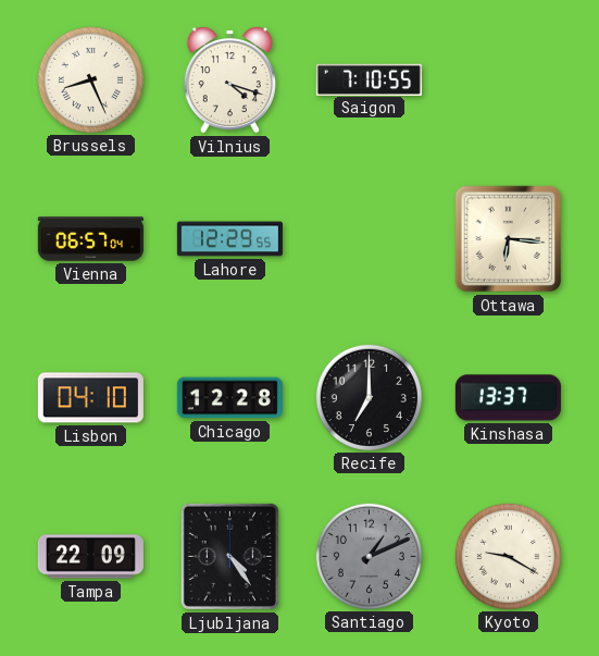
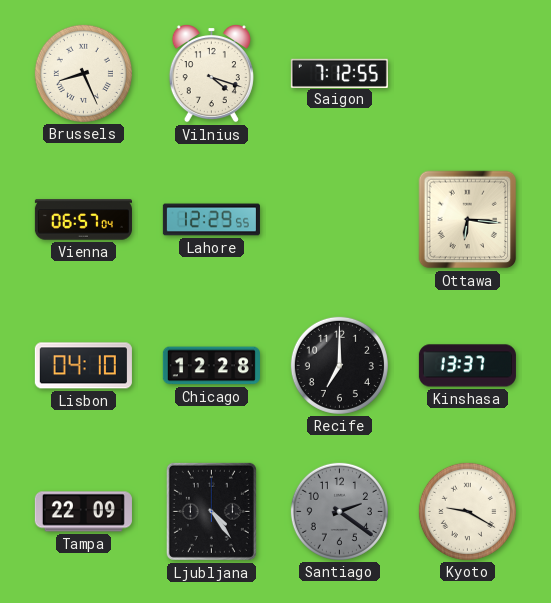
Saigon: 7:10 -> 7:12
Santiago: 1:11 -> 2:21
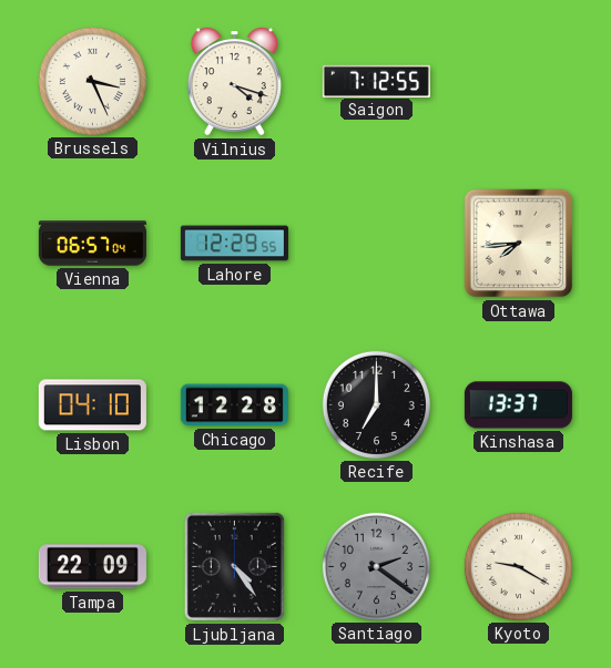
Brussels: 8:26 -> 3:26
Ottawa: 6:16 -> 7:44
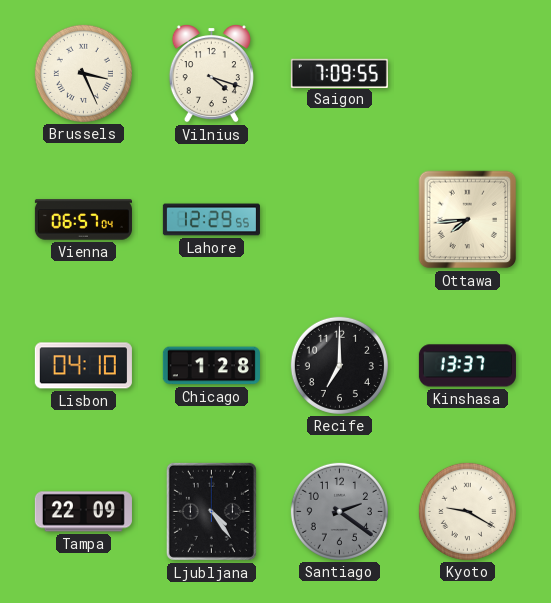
Saigon: 7:12 -> 7:09
Chicago: 12:28 -> 1:28
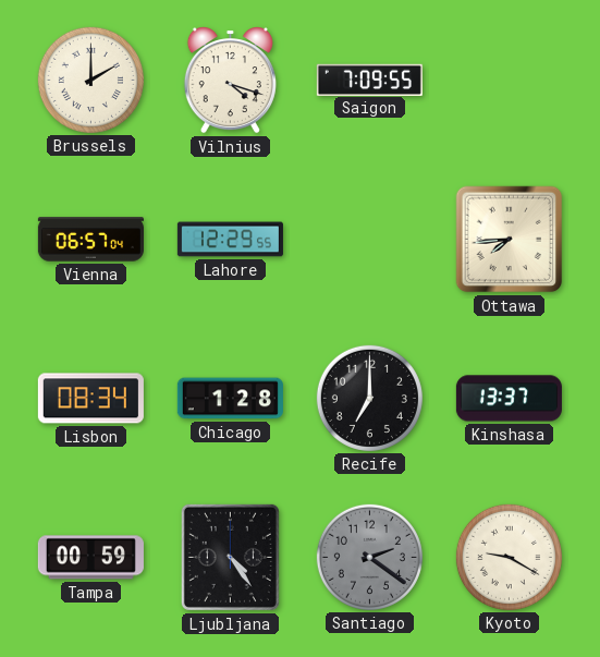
Brussels: 3:26 -> 2:00
Lisbon: 04:10 -> 08:34
Tampa: 22:09 -> 00:59
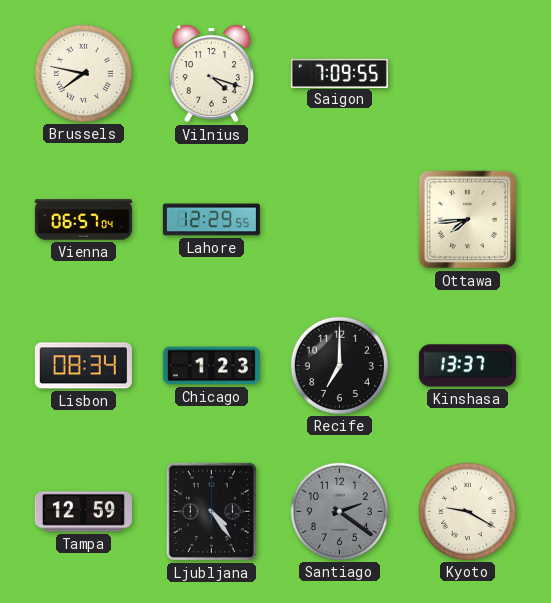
Brussels: 2:00 -> 7:47
Chicago: 1:28 -> 1:23
Tampa: 00:59 -> 12:59
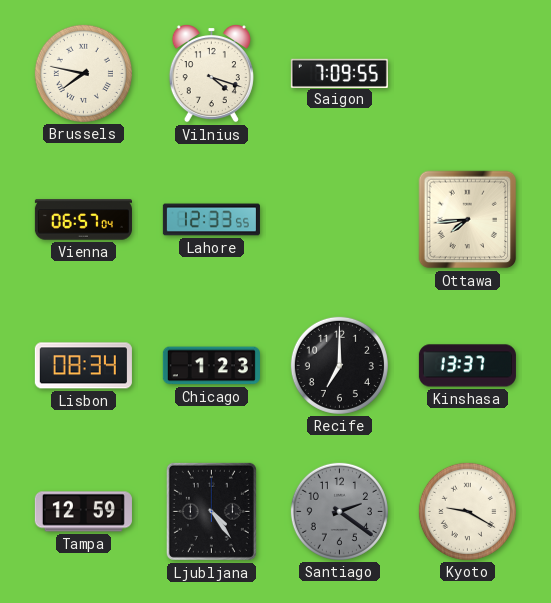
Lahore: 12:29 -> 12:33
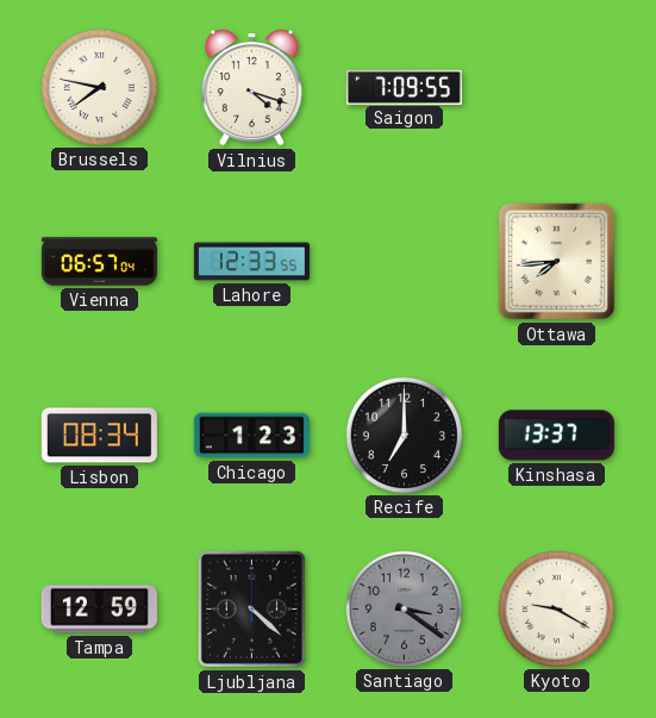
Ljubljana: 4:24 -> 4:22
Santiago: 2:21 -> 3:21
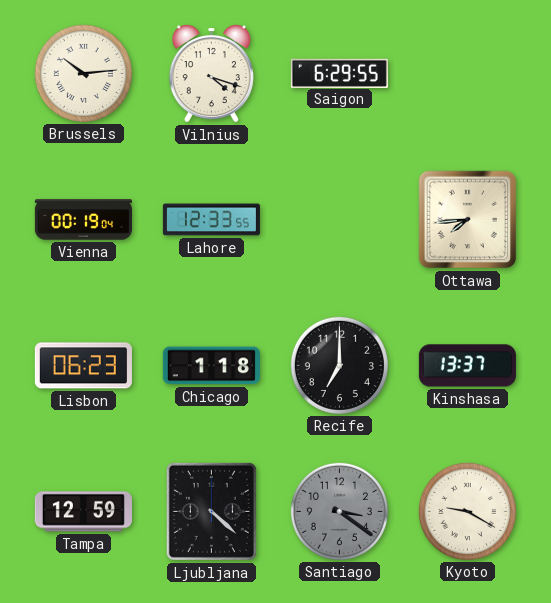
Brussels: 7:47 -> 10:14
Saigon: 7:09 -> 6:29
Vienna: 06:57 -> 00:19
Lisbon: 08:34 -> 06:23
Chicago: 1:23 -> 1:18
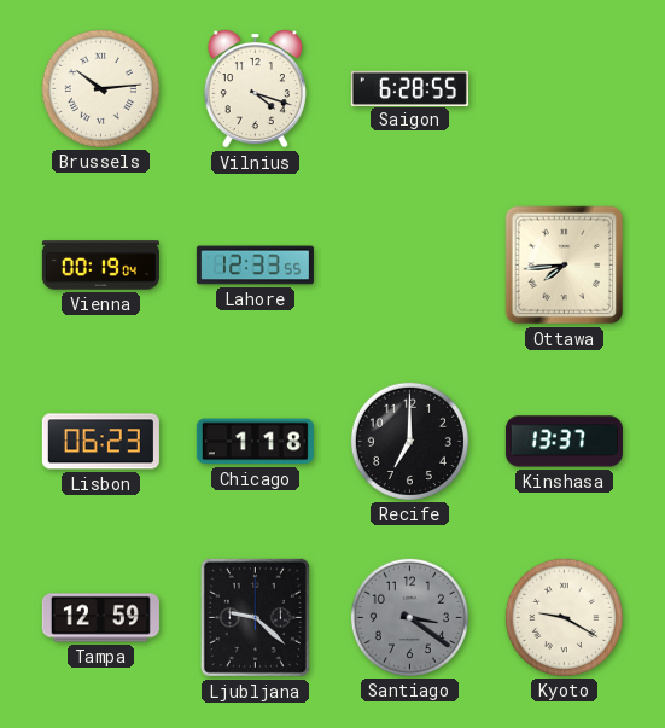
Saigon: 6:29 -> 6:28
Ljubljana: 4:22 -> 9:22
